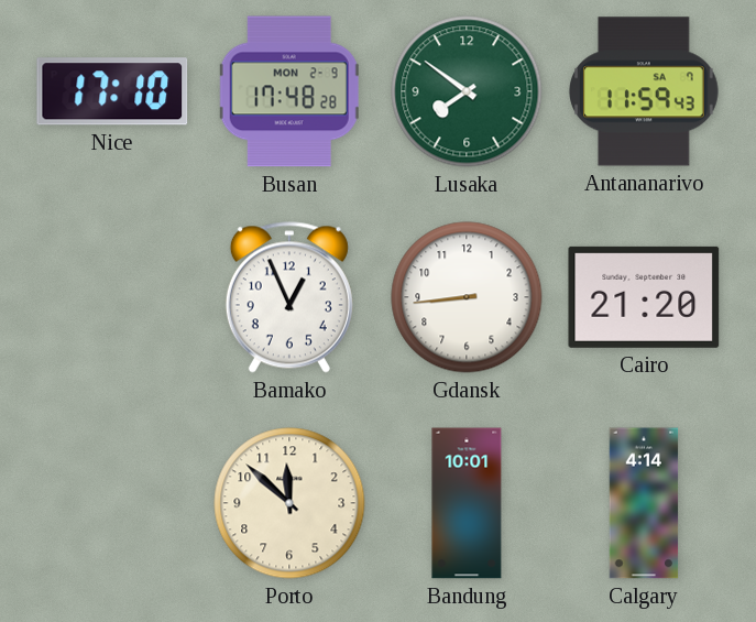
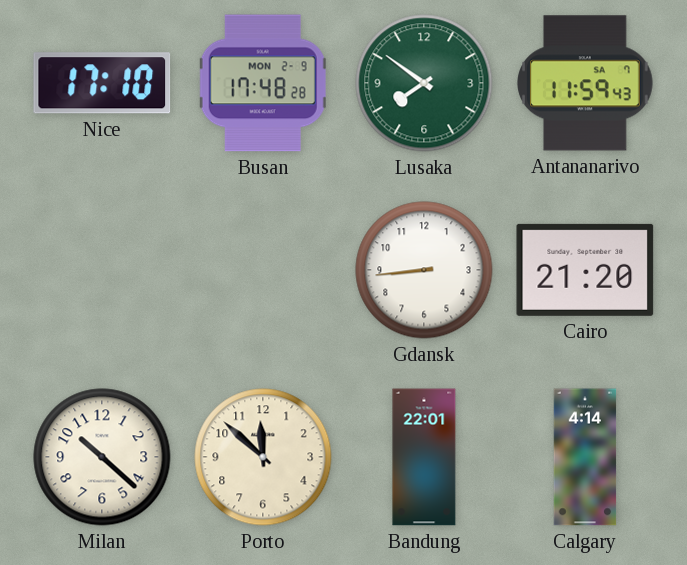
Bamako: 12:56 -> none
Milan: none -> 10:22
Bandung: 10:01 -> 22:01
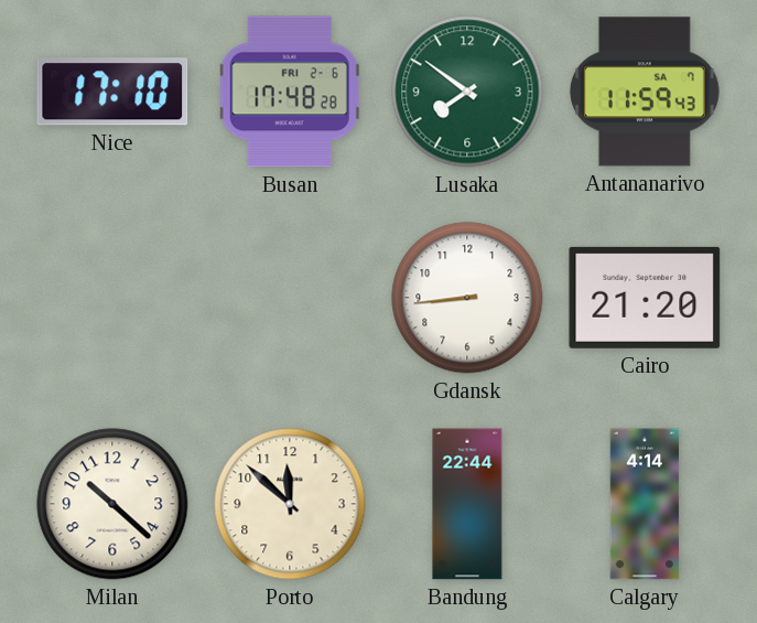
Busan date: MON 2-9 -> FRI 2-6
Bandung: 22:01 -> 22:44
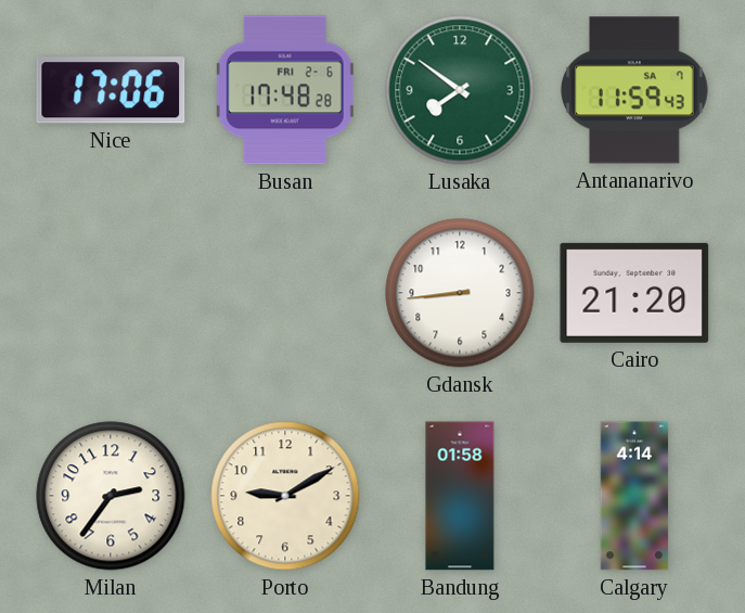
Nice: 17:10 -> 17:06
Milan: 10:22 -> 2:36
Porto: 11:52 -> 9:10
Bandung: 22:44 -> 01:58
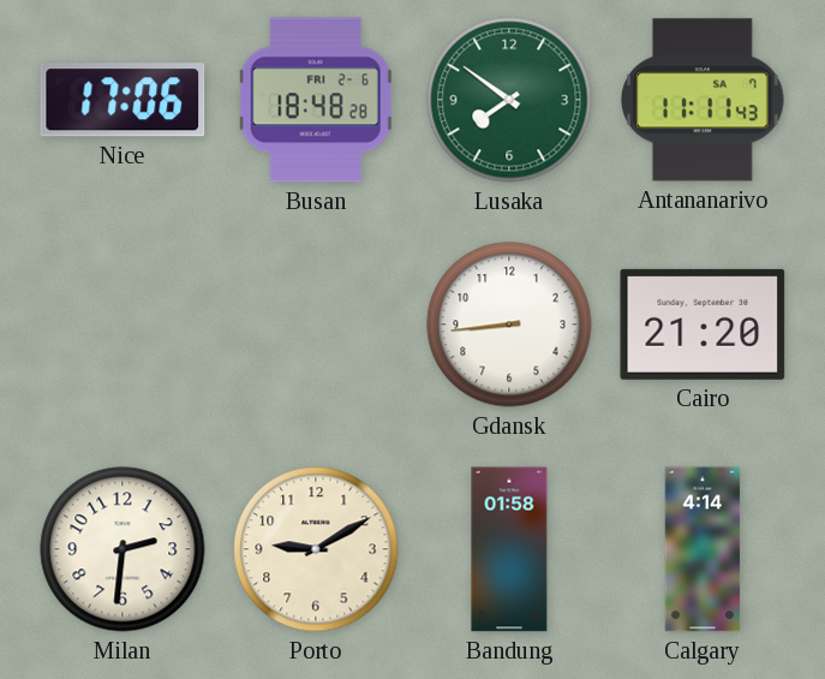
Busan: 17:48 -> 18:48
Antananarivo: 11:59 -> 11:11
Milan: 2:36 -> 2:31
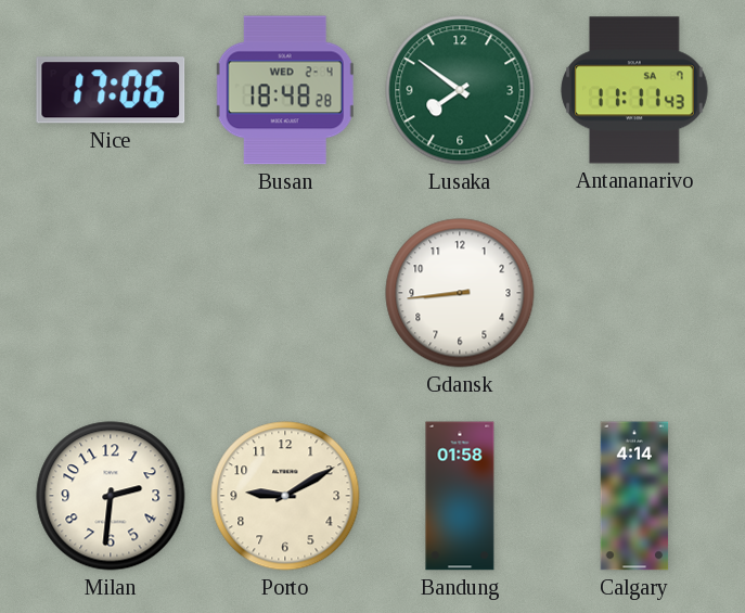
Busan date: FRI 2-6 -> WED 2-4
Cairo: 21:20 -> none
